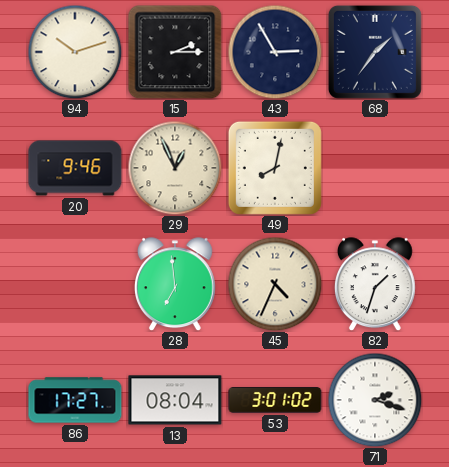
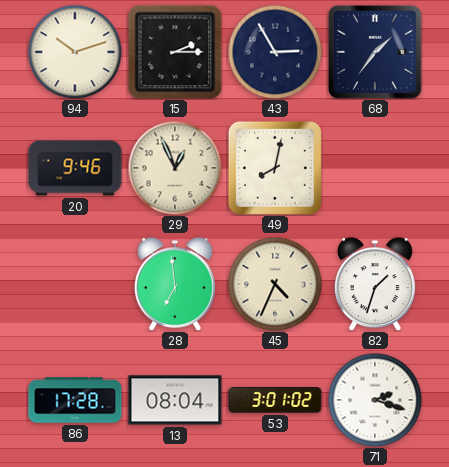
86: 17:27 -> 17:28
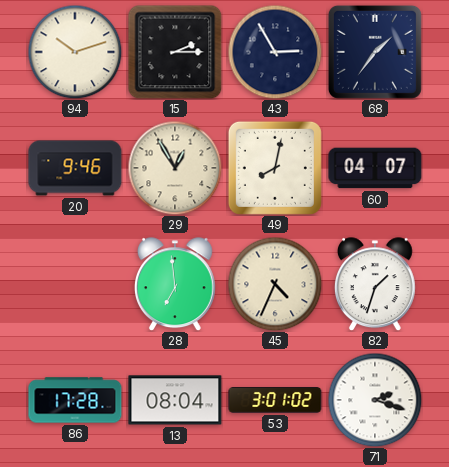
29: 12:56 -> 12:55
60: none -> 04:07
